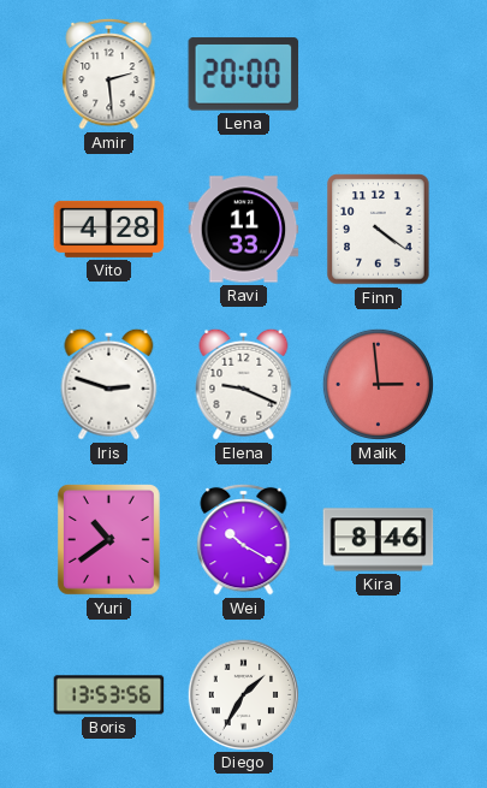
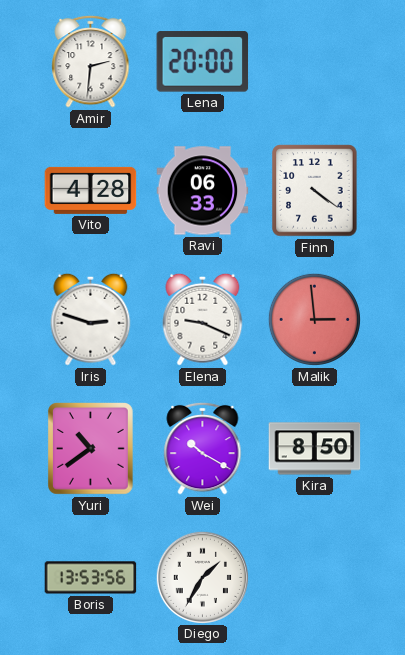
Amir: 2:29 -> 2:31
Ravi: 11:33 -> 06:33
Kira: 8:46 -> 8:50
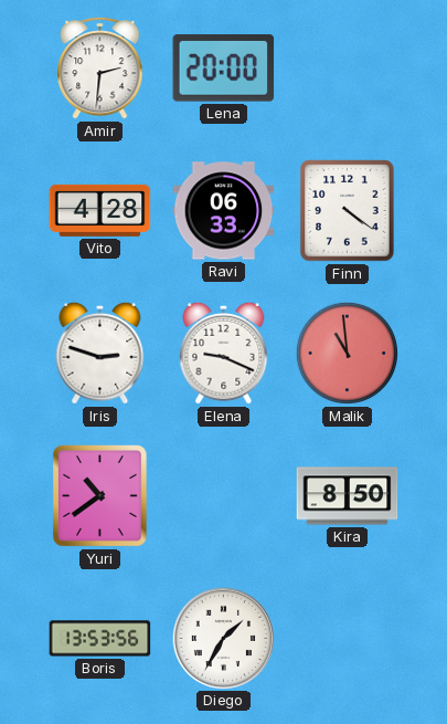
Malik: 2:59 -> 10:59
Wei: 10:20 -> none
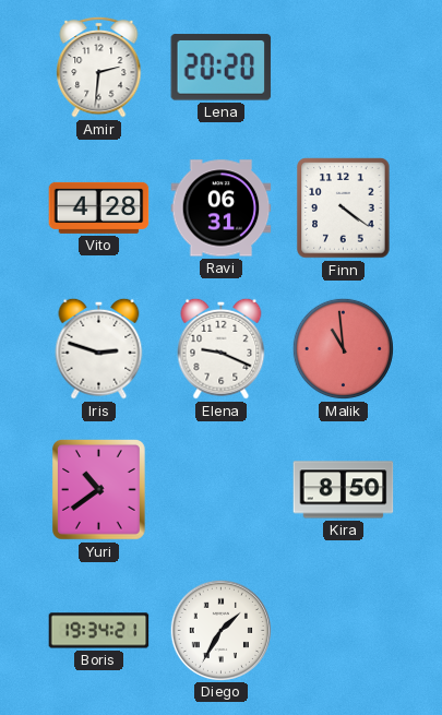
Lena: 20:00 -> 20:20
Ravi: 06:33 -> 06:31
Boris: 13:53 -> 19:34
